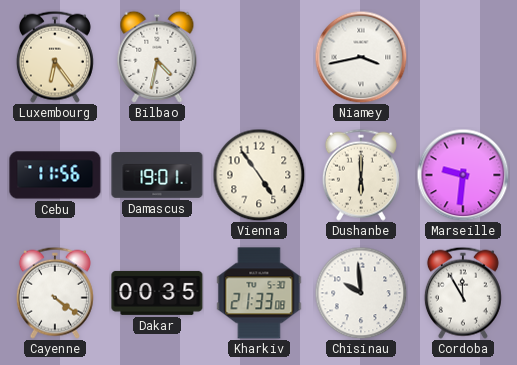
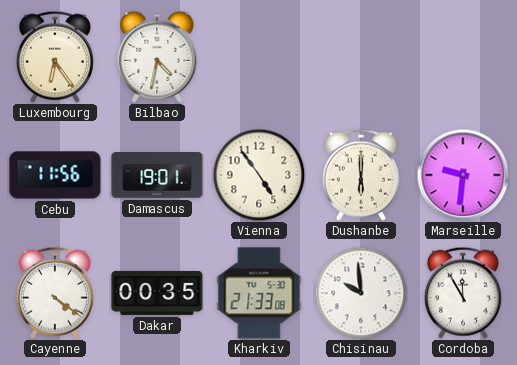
Niamey: 3:43 -> none
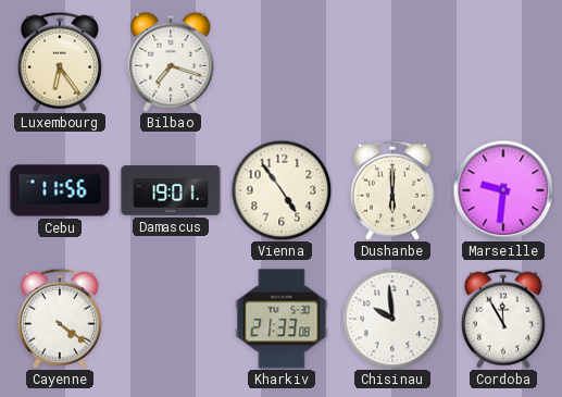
Bilbao: 4:32 -> 7:18
Dakar: 00:35 -> none
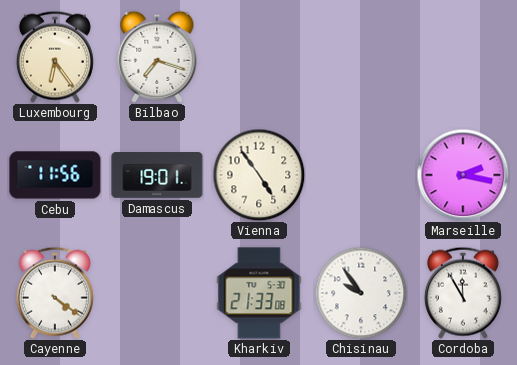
Dushanbe: 6:00 -> none
Marseille: 9:31 -> 2:17
Chisinau: 9:59 -> 9:54
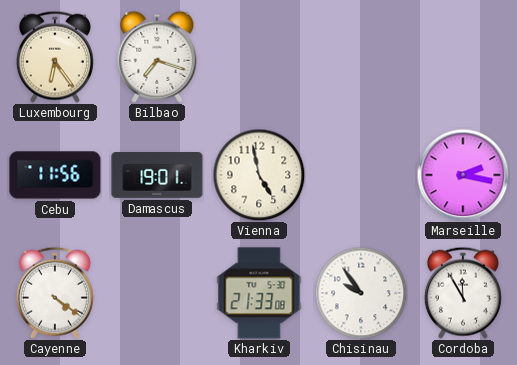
Vienna: 4:54 -> 4:58
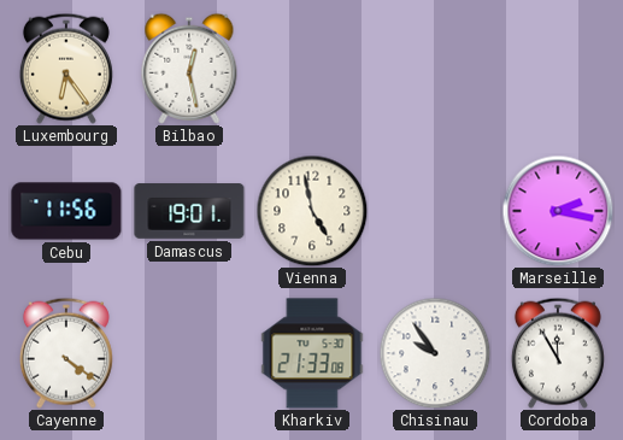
Bilbao: 7:18 -> 12:28
